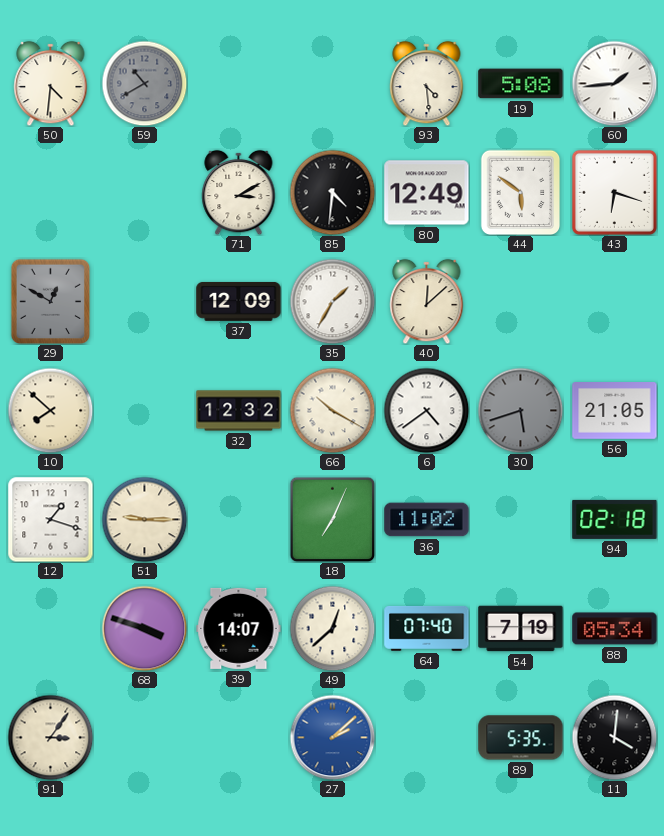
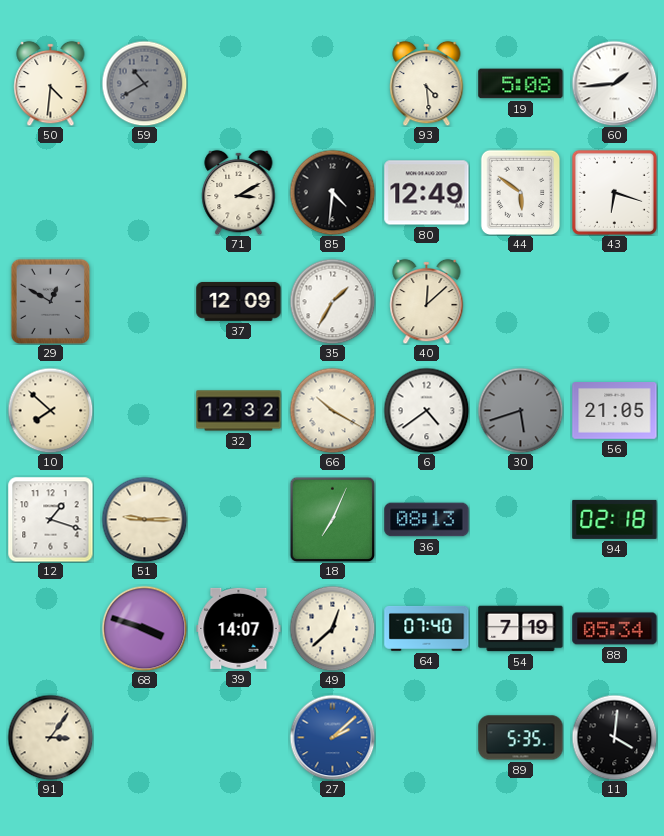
36: 11:02 -> 08:13
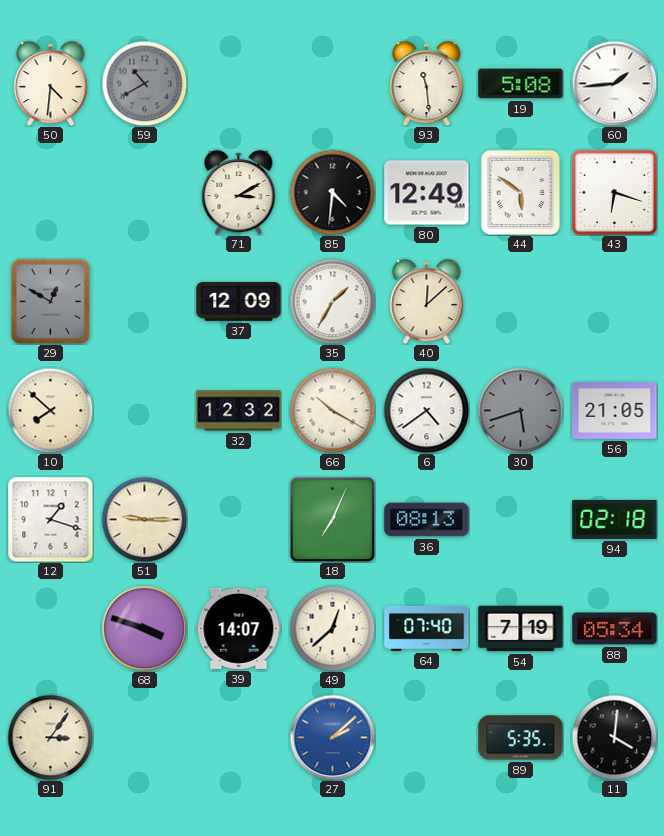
93: 4:29 -> 11:29
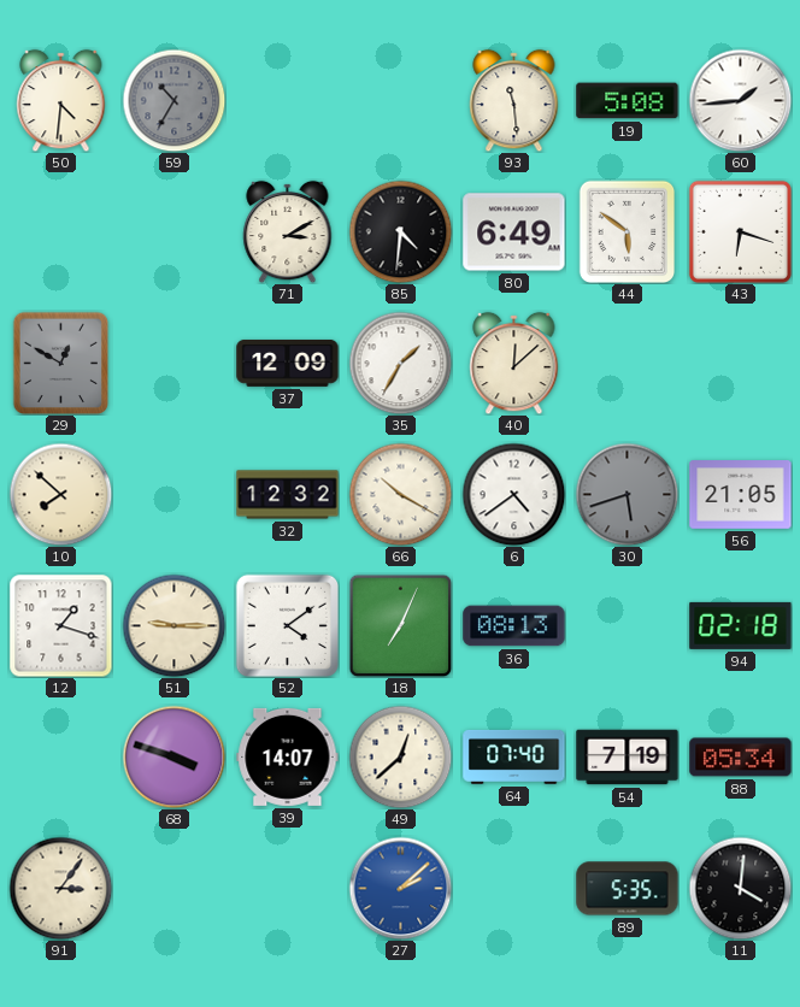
59: 10:40 -> 10:35
80: 12:49 -> 6:49
52: none -> 4:09
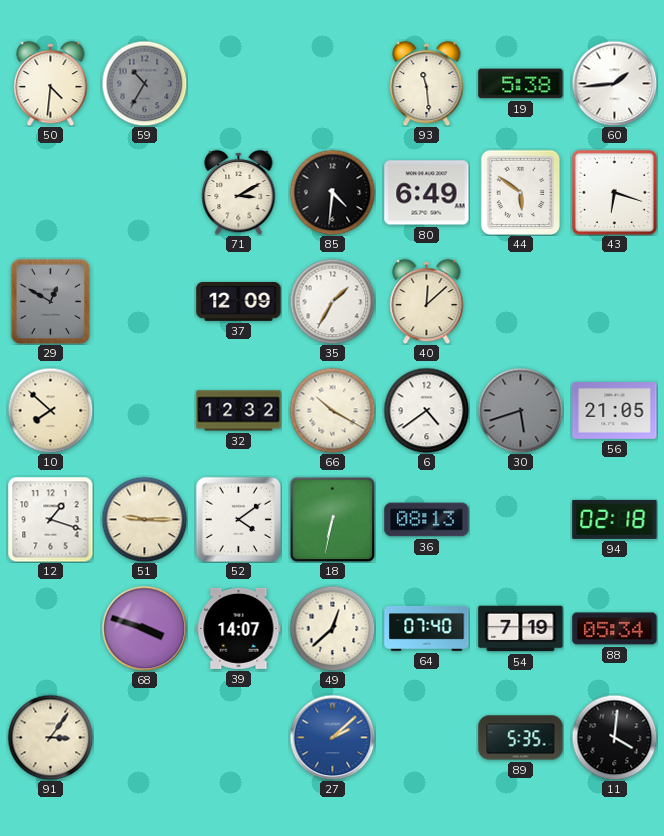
19: 5:08 -> 5:38
18: 7:04 -> 6:32
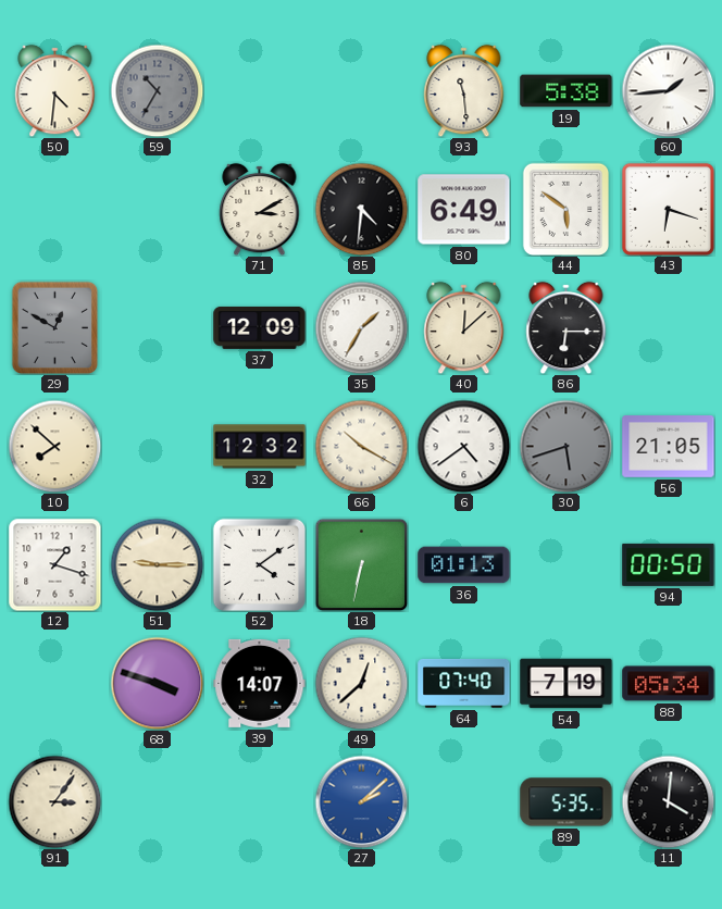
86: none -> 6:15
36: 08:13 -> 01:13
94: 02:18 -> 00:50
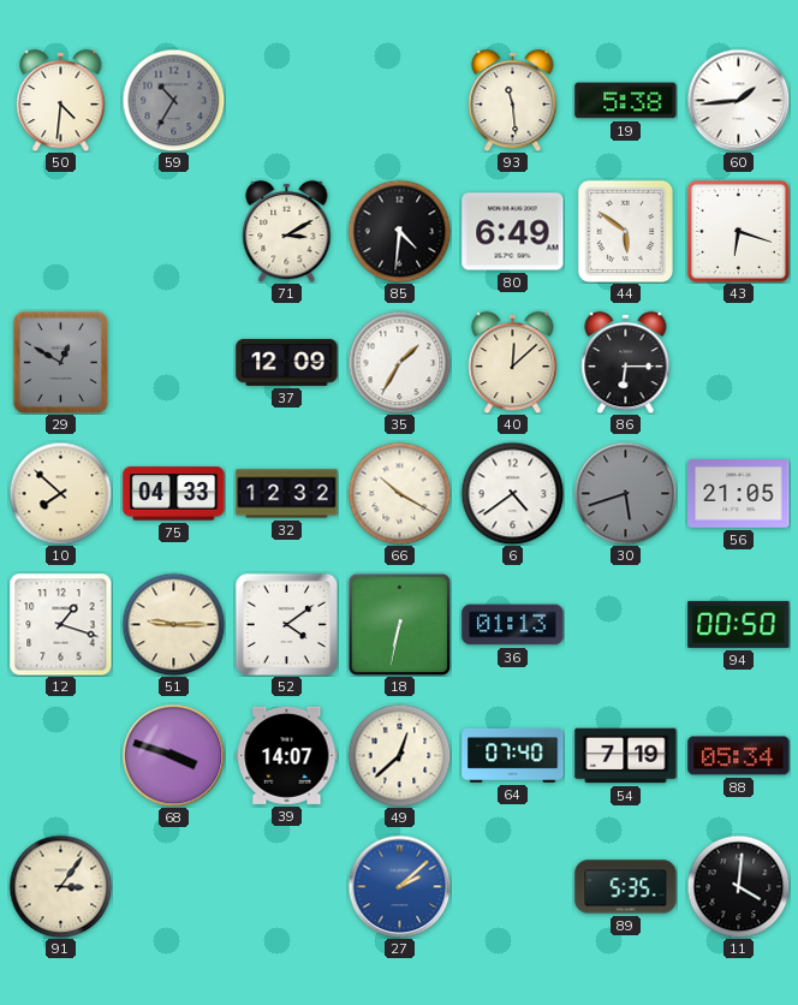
75: none -> 04:33
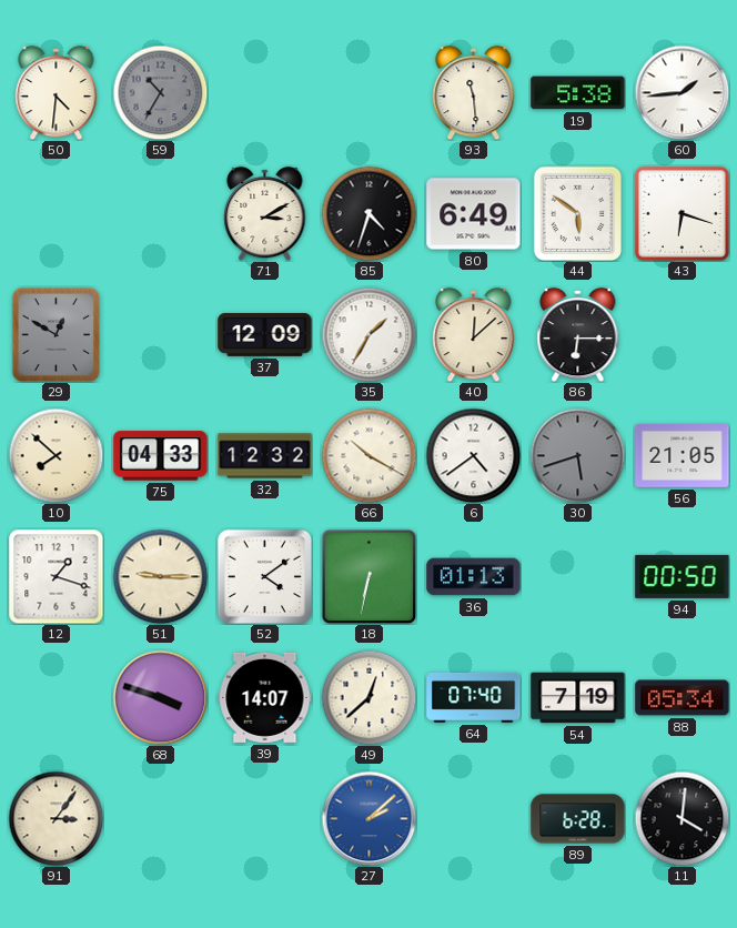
85: 4:31 -> 4:33
89: 5:35 -> 6:28
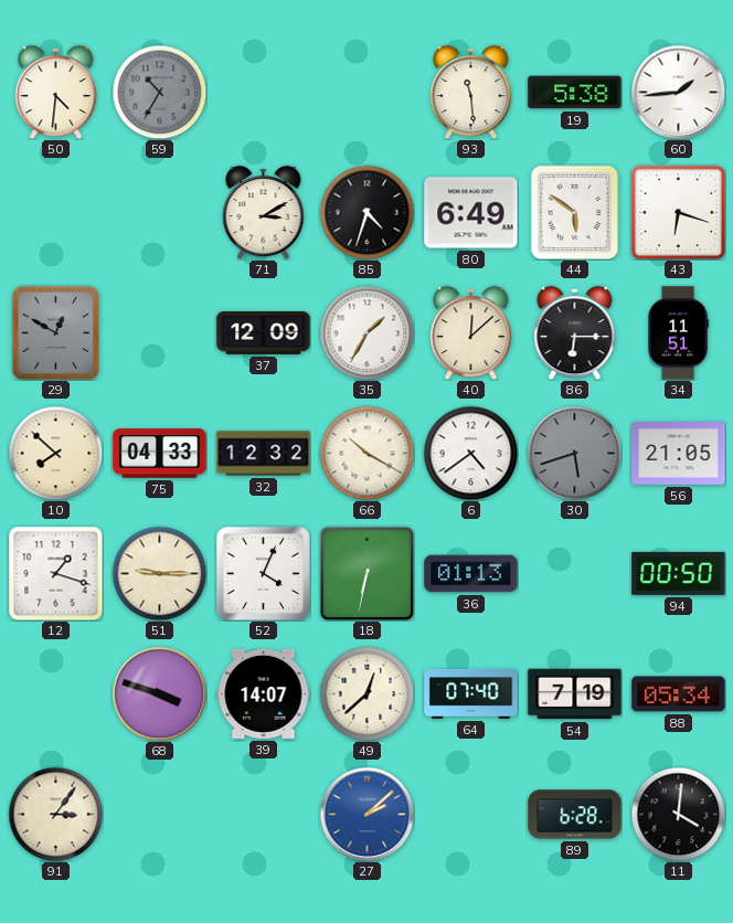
34: none -> 11:51
52: 4:09 -> 4:04
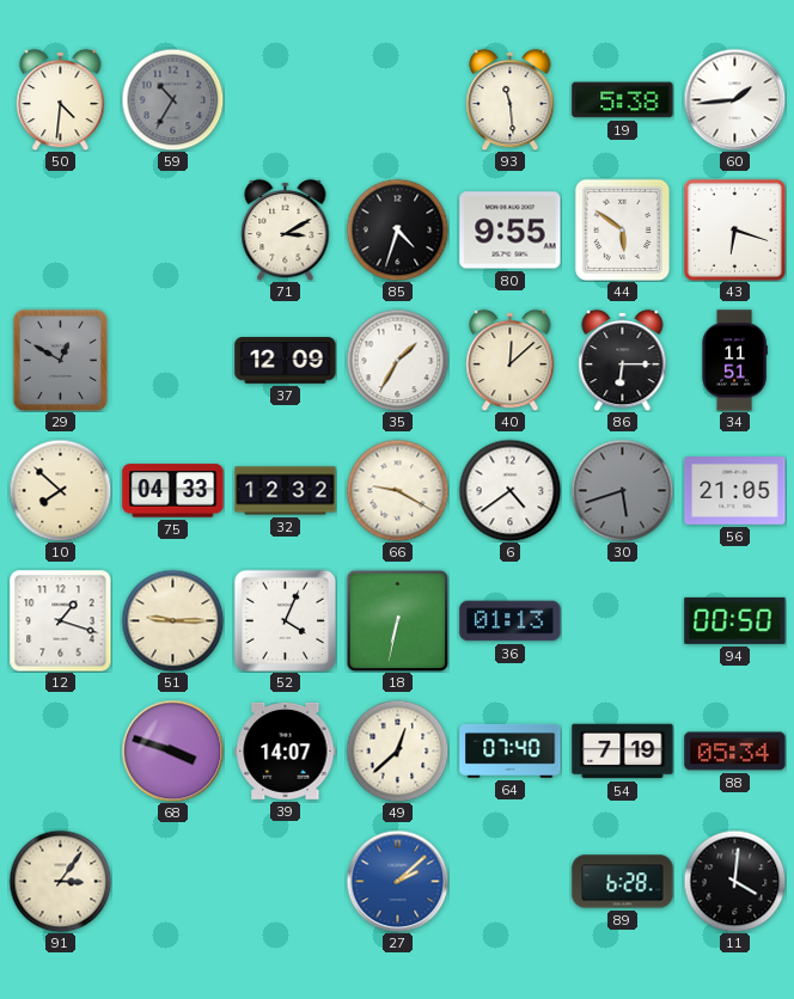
80: 6:49 -> 9:55
66: 10:20 -> 9:20
